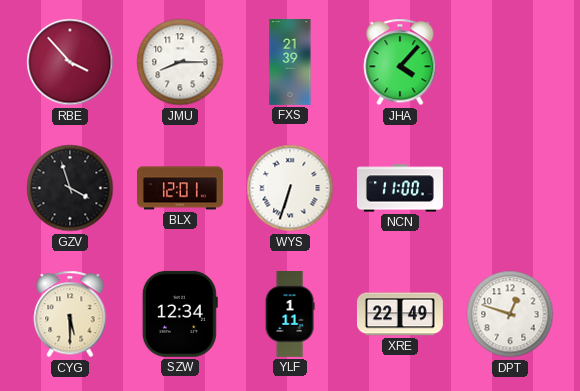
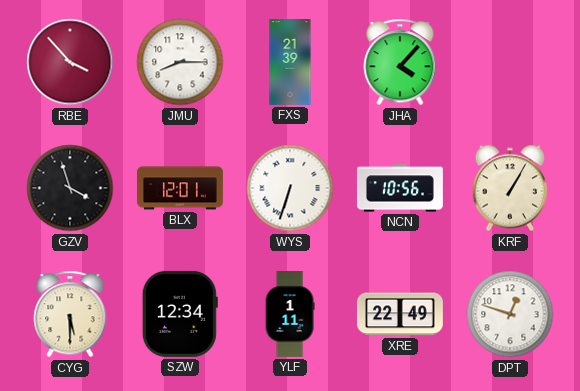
NCN: 11:00 -> 10:56
KRF: none -> 1:05
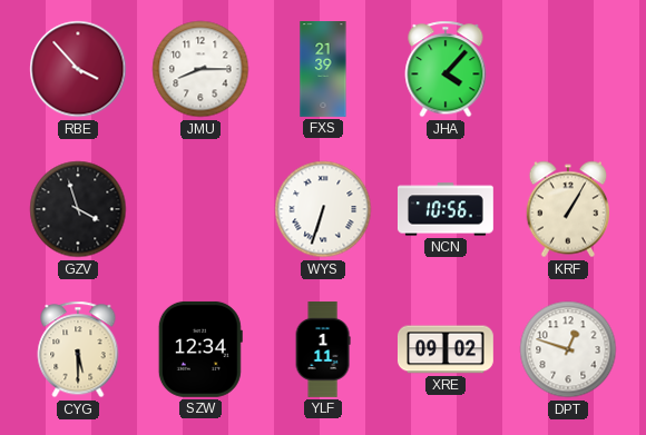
BLX: 12:01 -> none
XRE: 22:49 -> 09:02
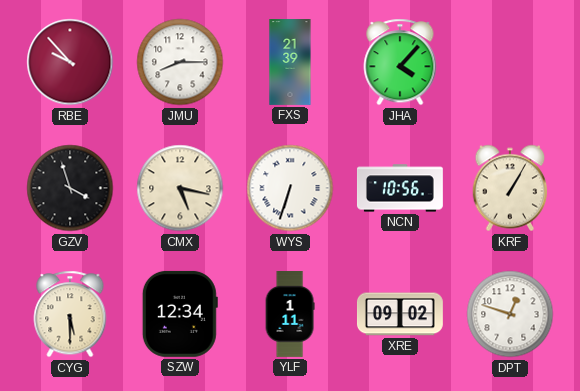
RBE: 3:53 -> 9:53
CMX: none -> 5:17
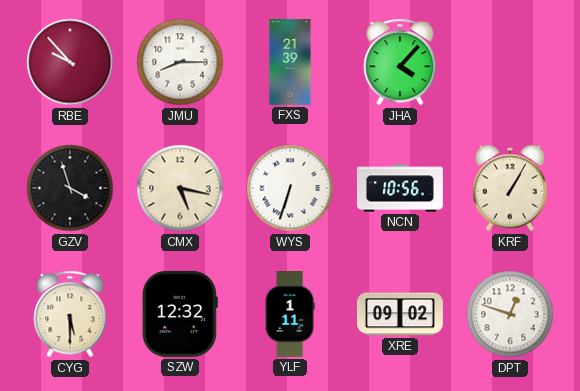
SZW: 12:34 -> 12:32
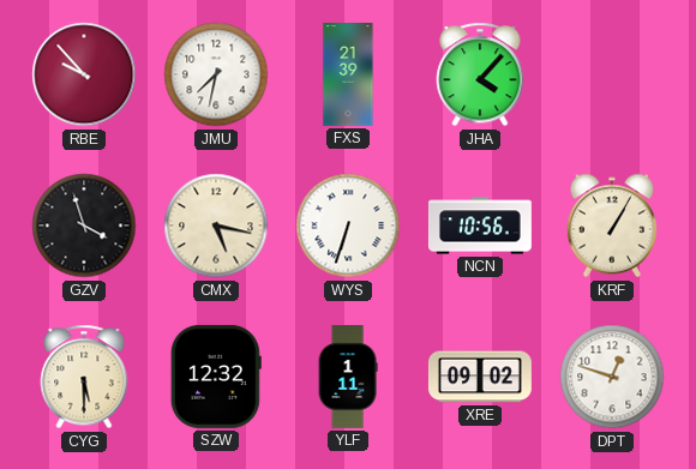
JMU: 8:15 -> 7:32
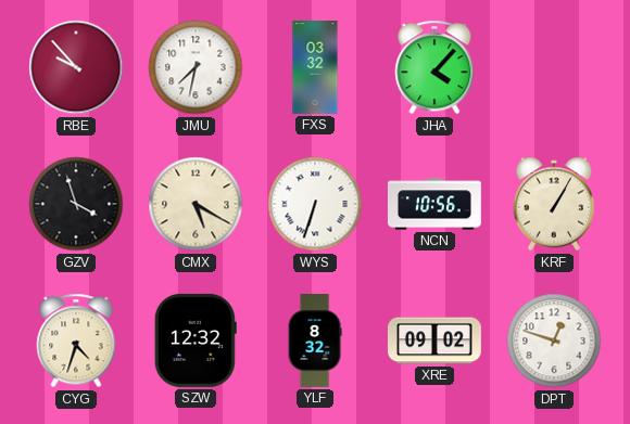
FXS: 21:39 -> 03:32
CMX: 5:17 -> 5:20
CYG: 5:30 -> 4:33
YLF: 1:11 -> 8:32
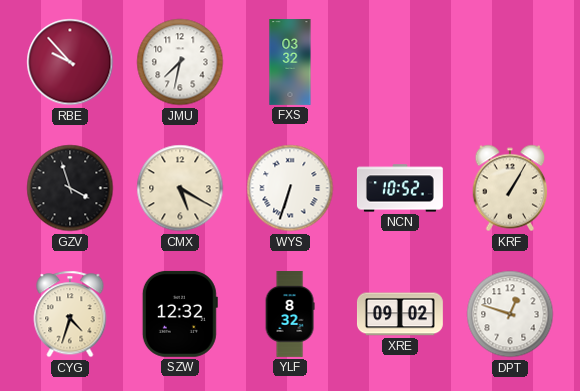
JHA: 4:07 -> none
NCN: 10:56 -> 10:52
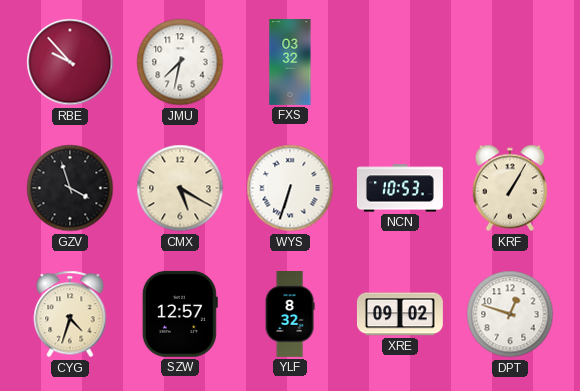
NCN: 10:52 -> 10:53
SZW: 12:32 -> 12:57
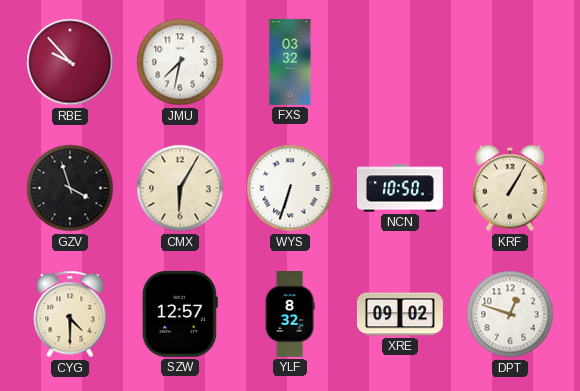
CMX: 5:20 -> 6:05
NCN: 10:53 -> 10:50
CYG: 4:33 -> 4:30
